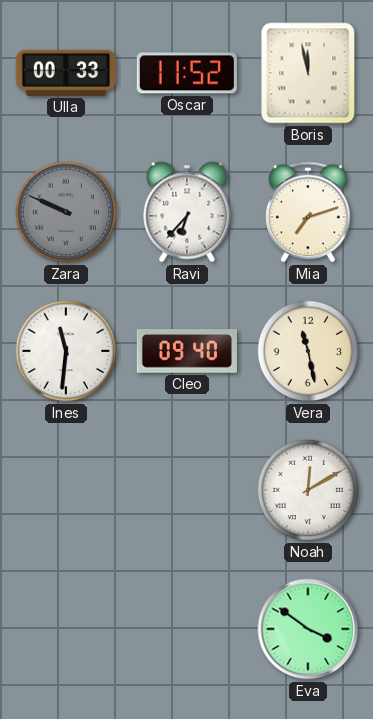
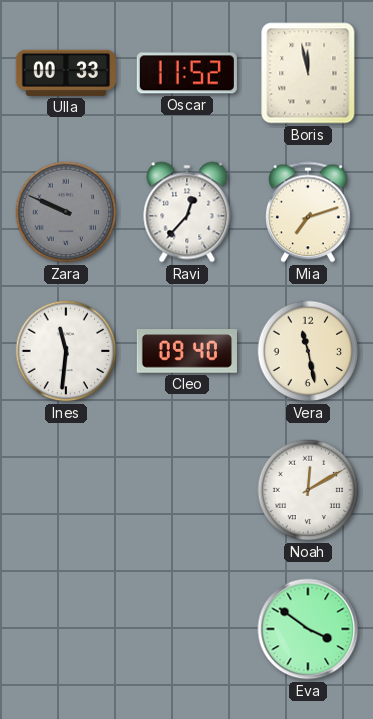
Ravi: 6:37 -> 12:37
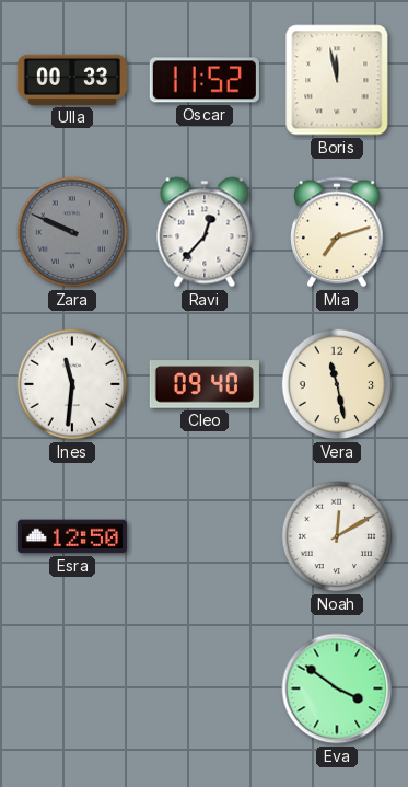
Esra: none -> 12:50
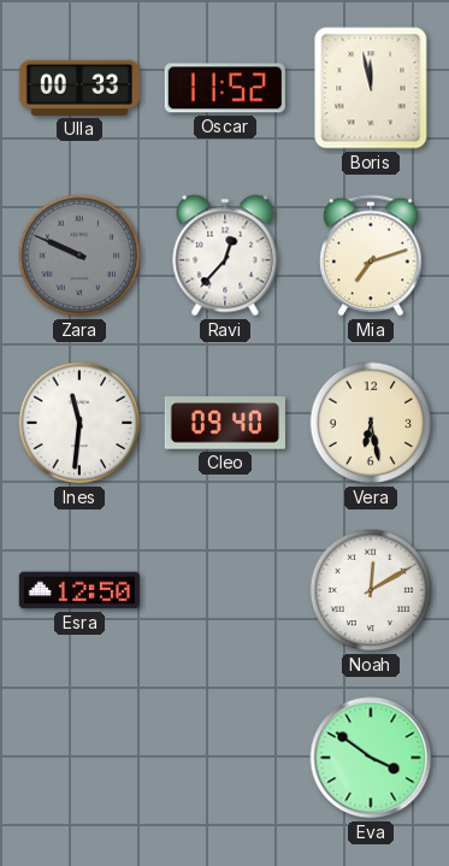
Vera: 11:28 -> 6:28
